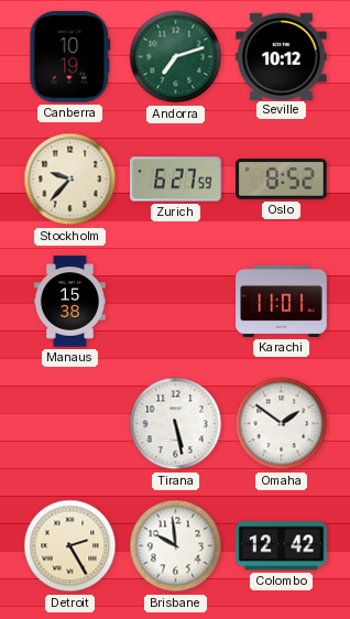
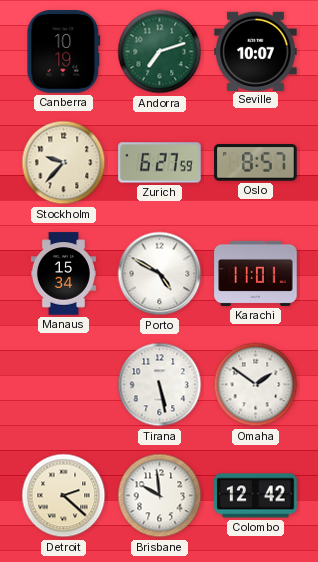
Seville: 10:12 -> 10:07
Oslo: 8:52 -> 8:57
Manaus: 15:38 -> 15:34
Porto: none -> 4:50
Detroit: 2:25 -> 2:22
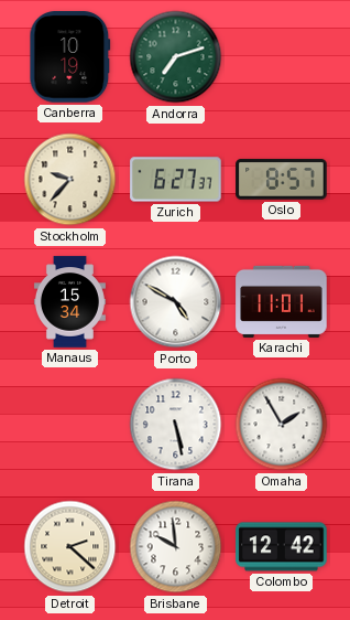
Seville: 10:07 -> none
Zurich: 6:27:59 -> 6:27:37
Omaha: 1:51 -> 1:55
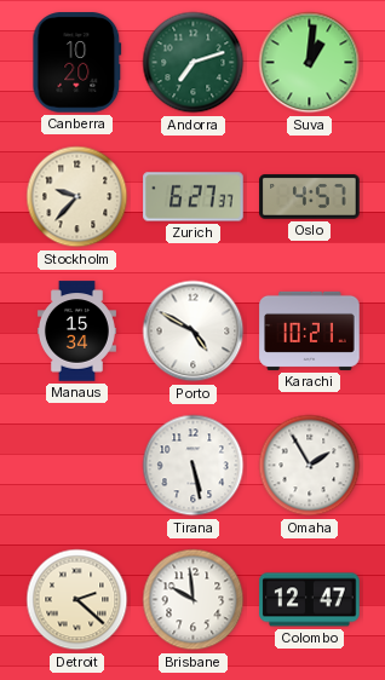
Canberra: 10:19 -> 10:20
Suva: none -> 1:01
Oslo: 8:57 -> 4:57
Karachi: 11:01 -> 10:21
Colombo: 12:42 -> 12:47
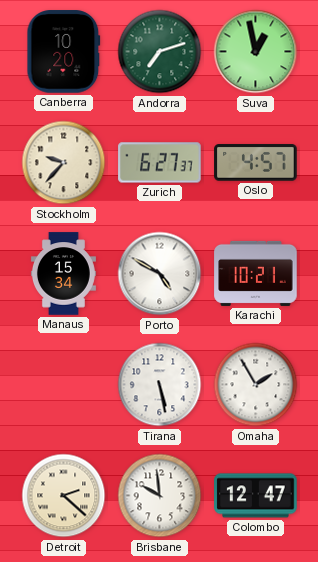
Suva: 1:01 -> 12:58
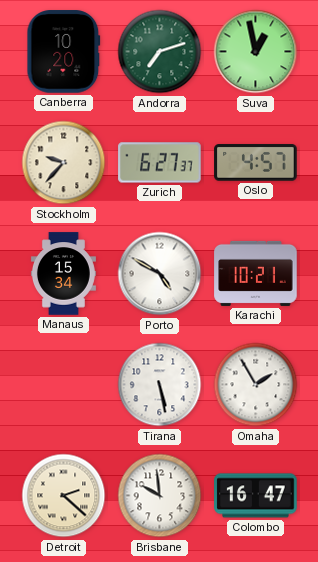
Colombo: 12:47 -> 16:47
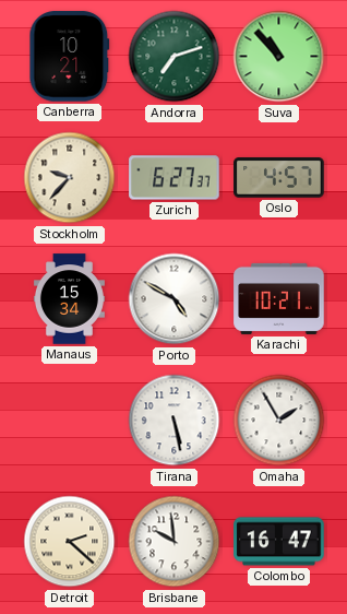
Canberra: 10:20 -> 10:21
Suva: 12:58 -> 10:53
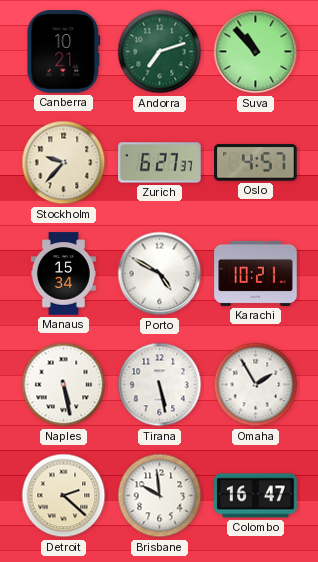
Naples: none -> 5:28
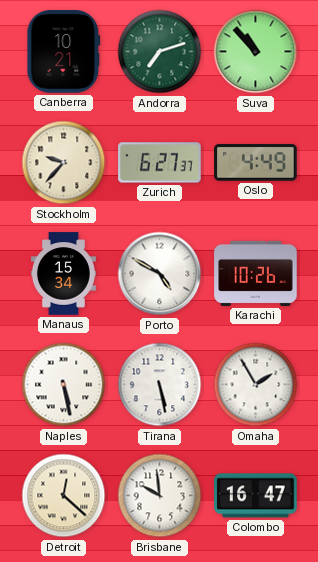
Oslo: 4:57 -> 4:49
Karachi: 10:21 -> 10:26
Detroit: 2:22 -> 12:22
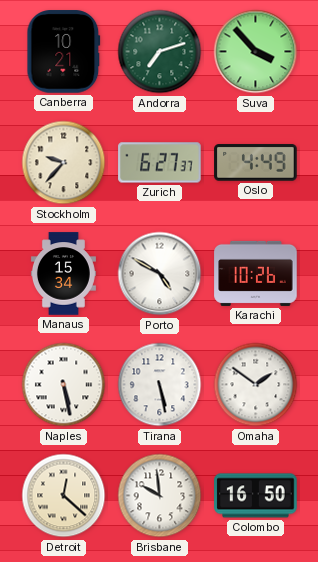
Suva: 10:53 -> 3:53
Omaha: 1:55 -> 1:51
Colombo: 16:47 -> 16:50
